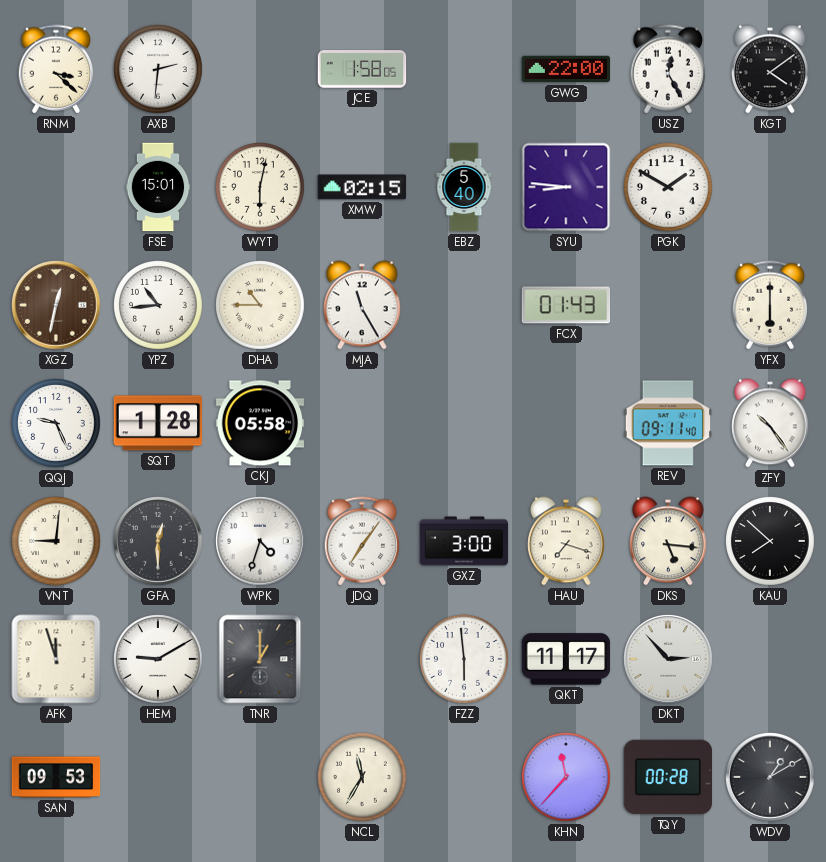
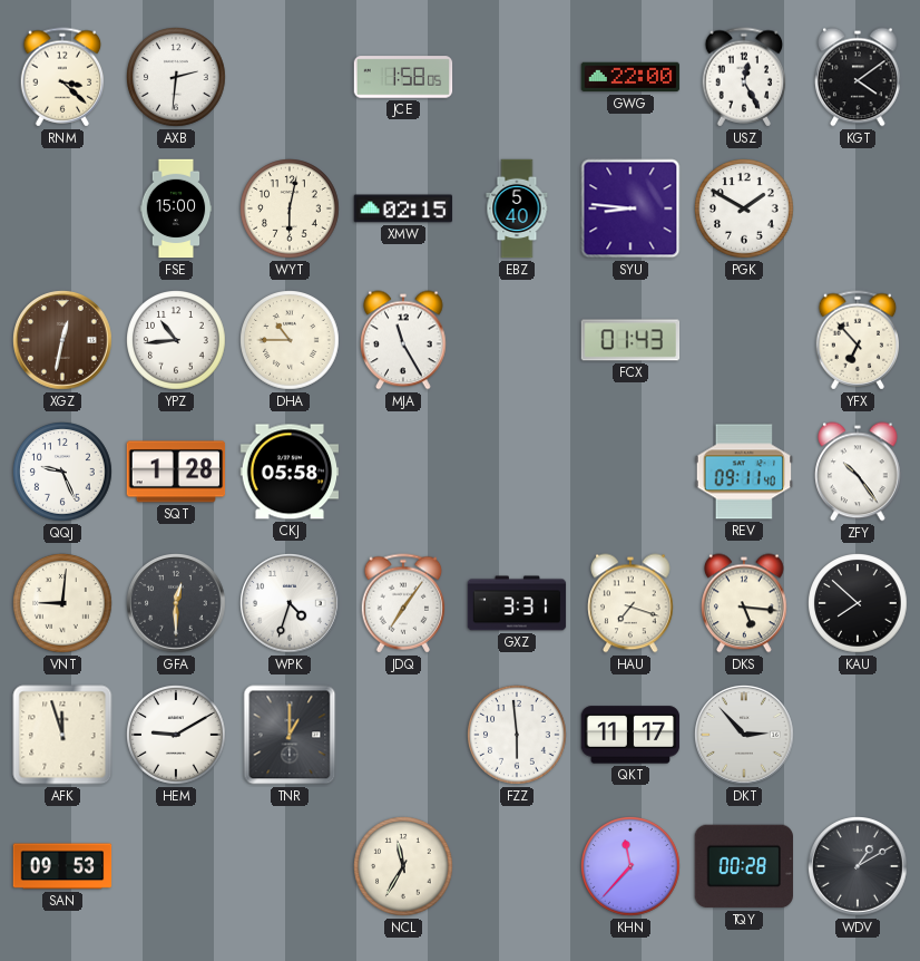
FSE: 15:01 -> 15:00
YFX: 6:00 -> 6:53
GXZ: 3:00 -> 3:31
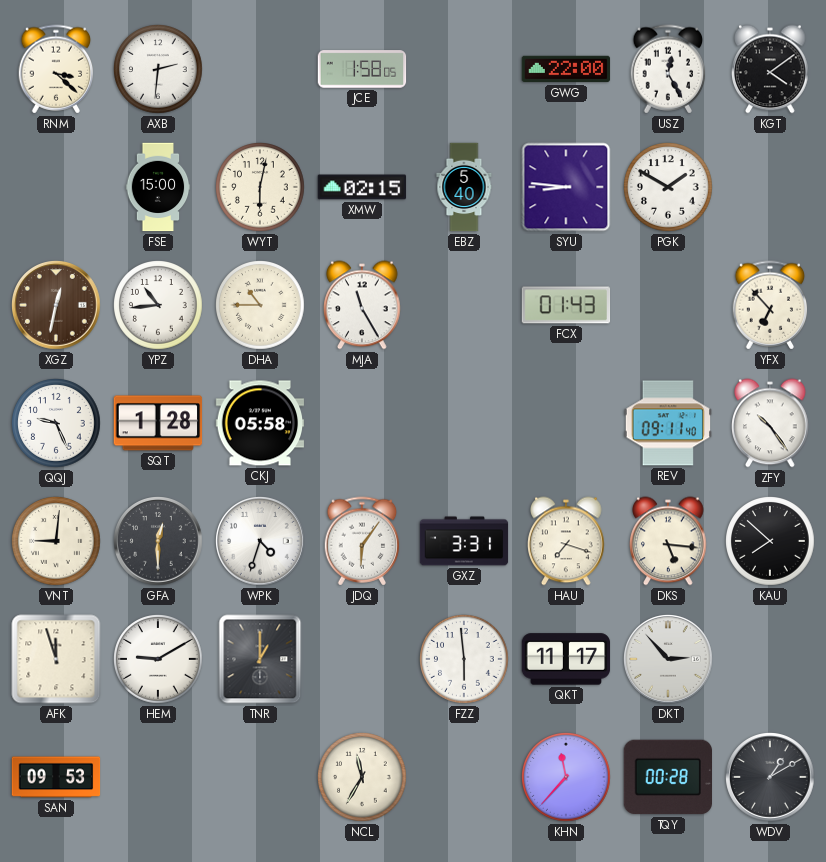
JDQ: 7:06 -> 6:06
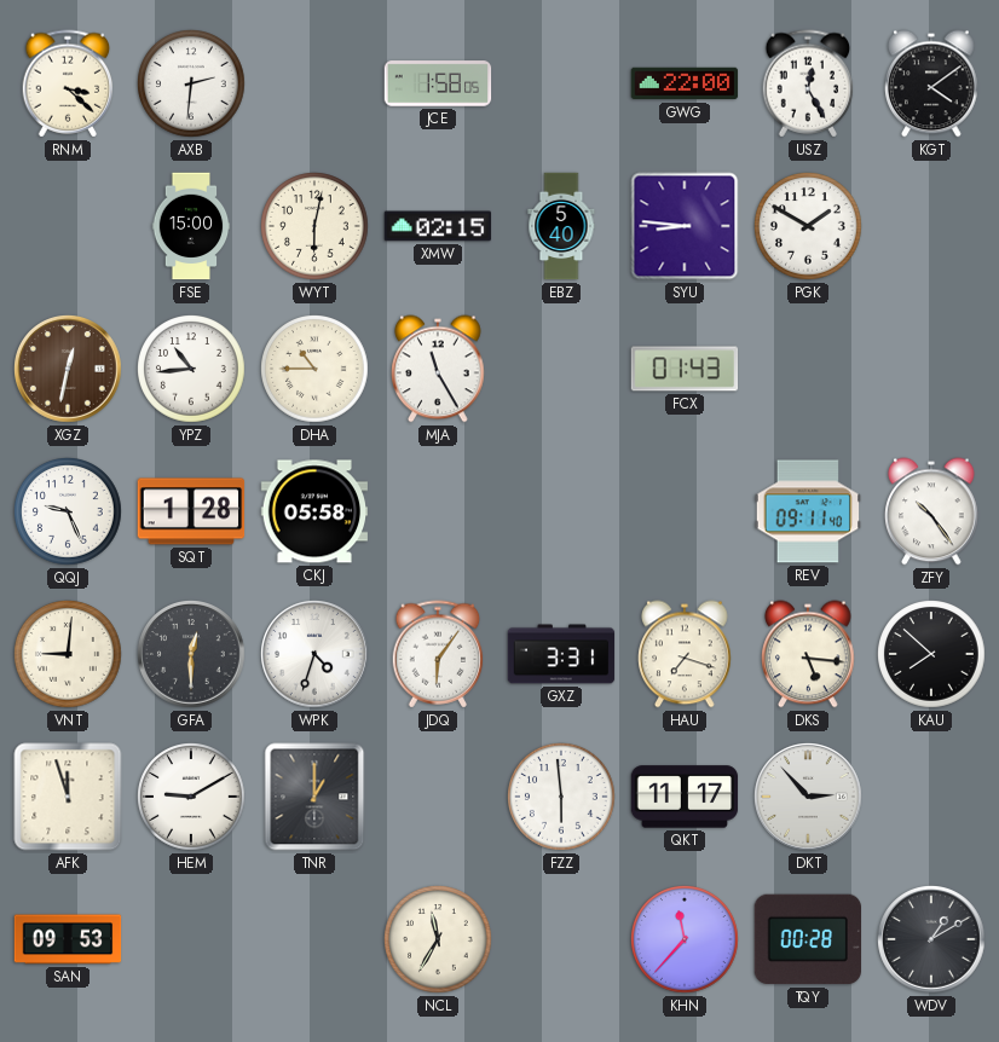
YFX: 6:53 -> none
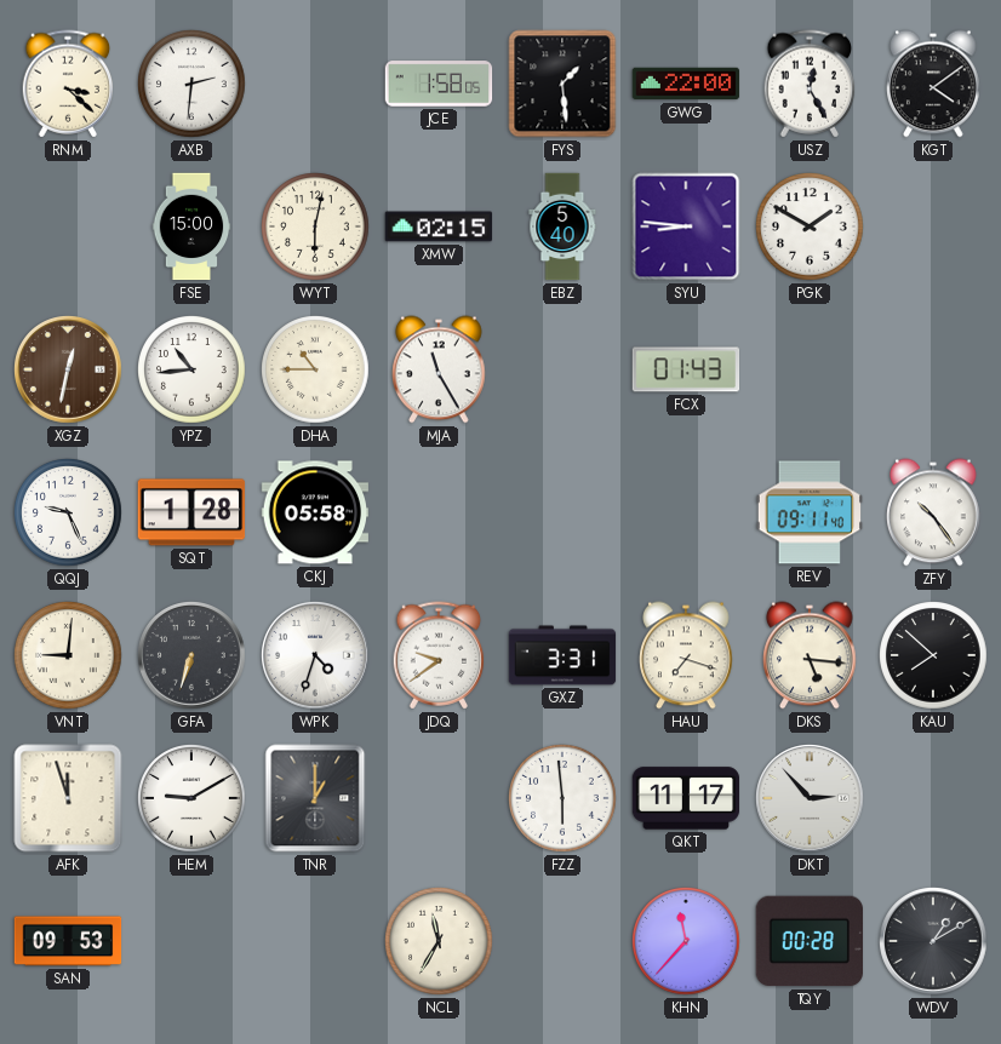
FYS: none -> 1:29
GFA: 12:30 -> 6:33
JDQ: 6:06 -> 9:39
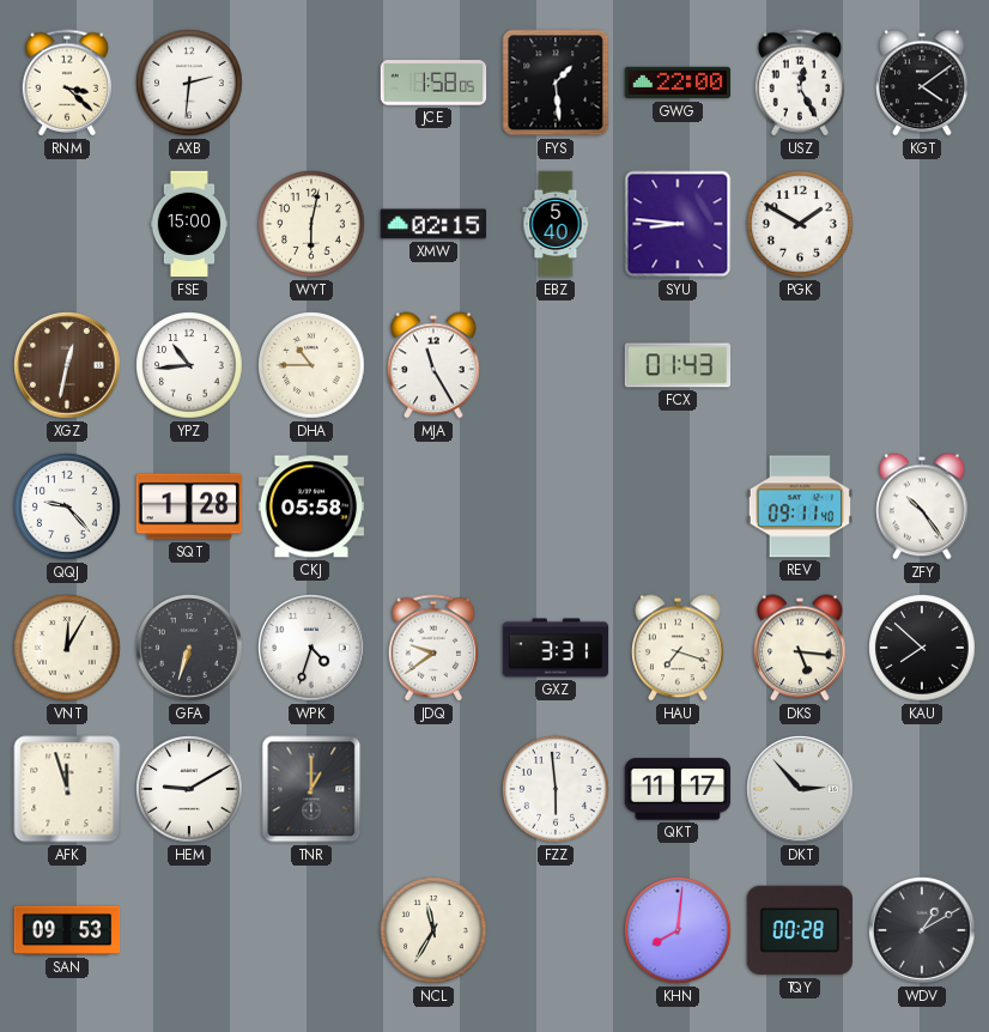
QQJ: 9:26 -> 9:23
VNT: 9:01 -> 12:05
KHN: 11:37 -> 8:01
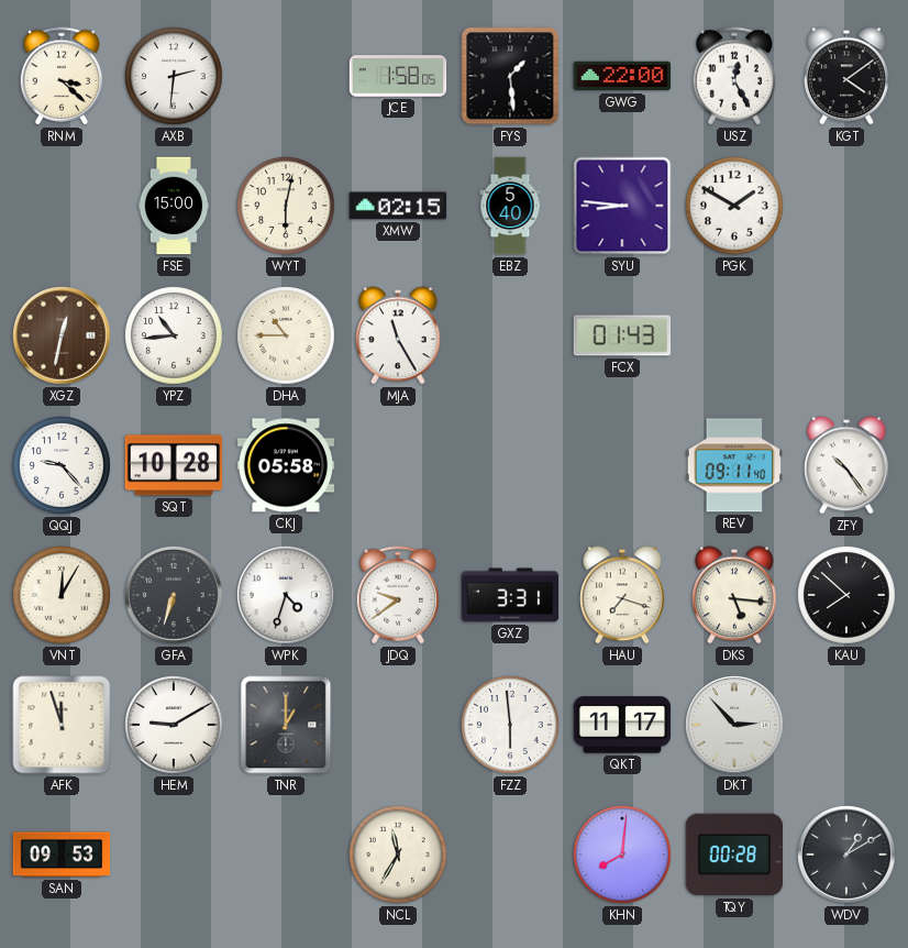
SQT: 1:28 -> 10:28
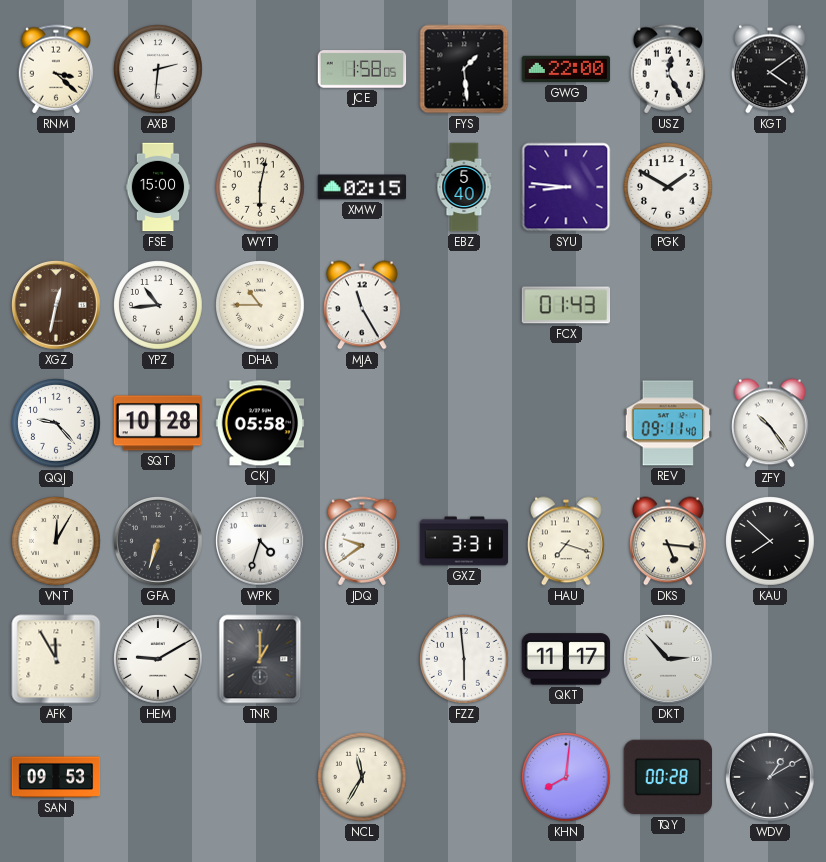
AFK: 11:57 -> 11:55
